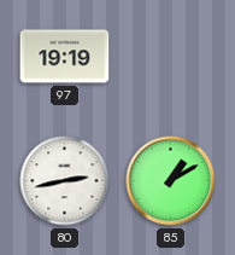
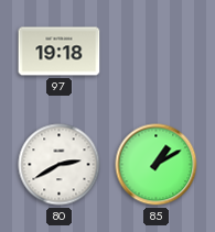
97: 19:19 -> 19:18
80: 2:43 -> 2:40
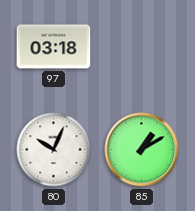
97: 19:18 -> 03:18
80: 2:40 -> 10:04
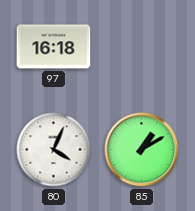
97: 03:18 -> 16:18
80: 10:04 -> 4:04
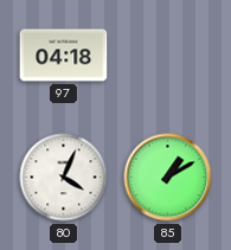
97: 16:18 -> 04:18
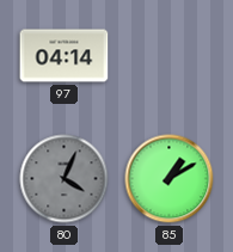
97: 04:18 -> 04:14
80 dial: white -> grey
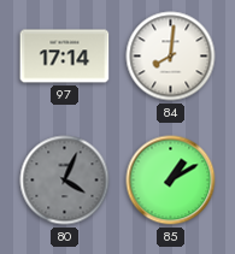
97: 04:14 -> 17:14
84: none -> 8:01
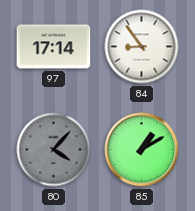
84: 8:01 -> 8:54
80: 4:04 -> 4:07
